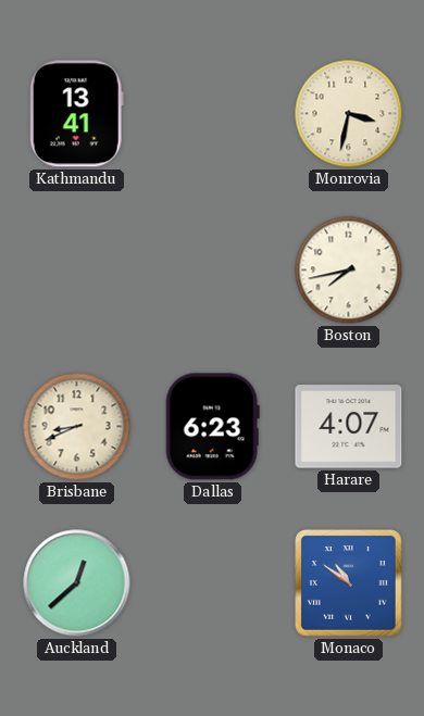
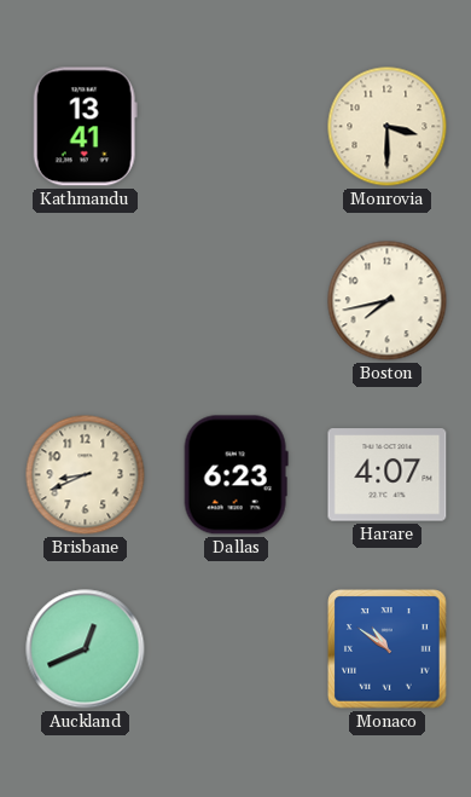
Monrovia: 3:32 -> 3:30
Auckland: 12:38 -> 12:41
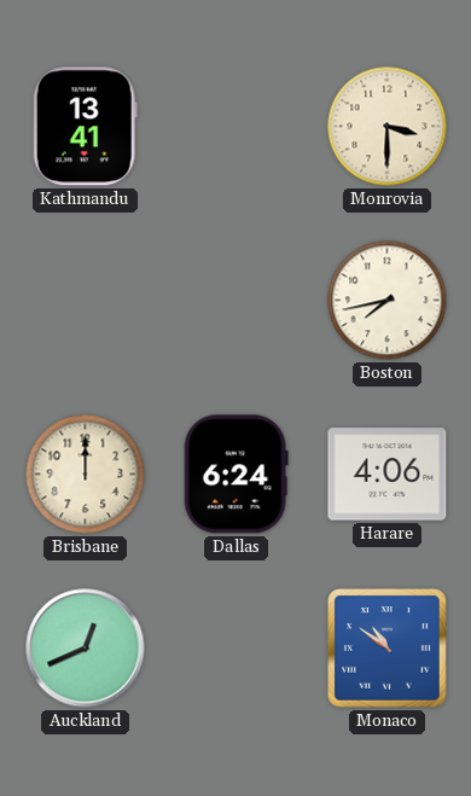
Brisbane: 8:41 -> 12:00
Dallas: 6:23 -> 6:24
Harare: 4:07 -> 4:06
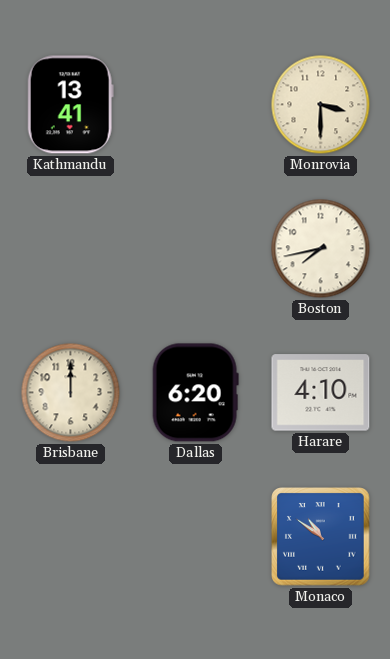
Dallas: 6:24 -> 6:20
Harare: 4:06 -> 4:10
Auckland: 12:41 -> none
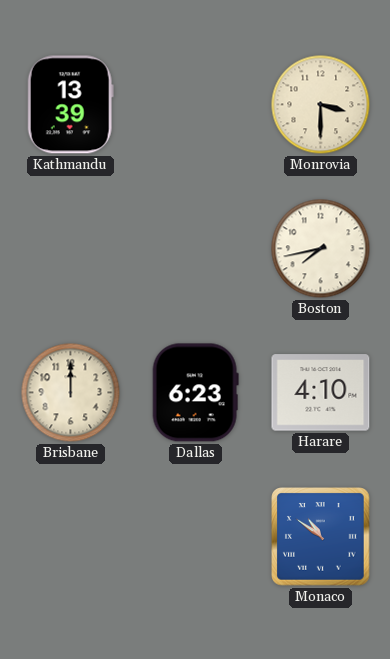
Kathmandu: 13:41 -> 13:39
Dallas: 6:20 -> 6:23
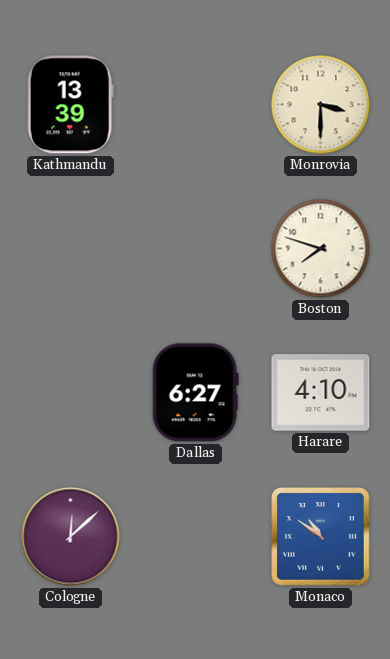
Boston: 7:43 -> 7:48
Brisbane: 12:00 -> none
Dallas: 6:23 -> 6:27
Cologne: none -> 12:08
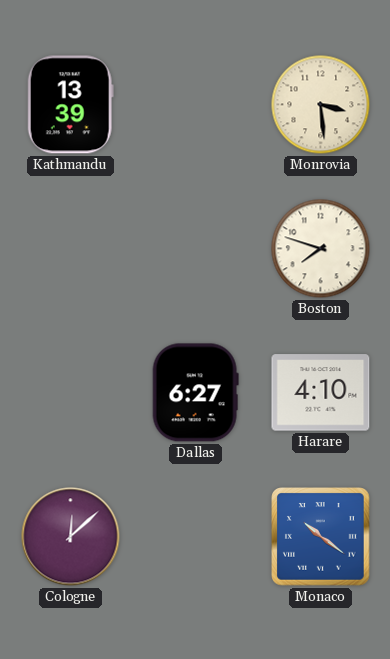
Monrovia: 3:30 -> 3:29
Monaco: 10:51 -> 10:21
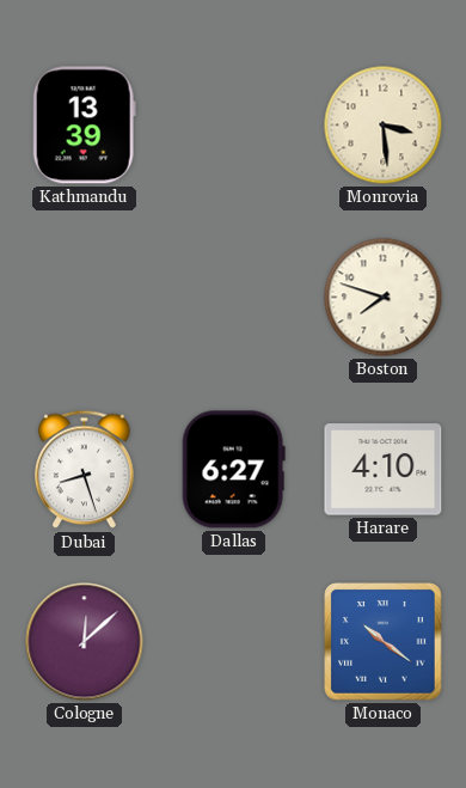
Dubai: none -> 8:27
